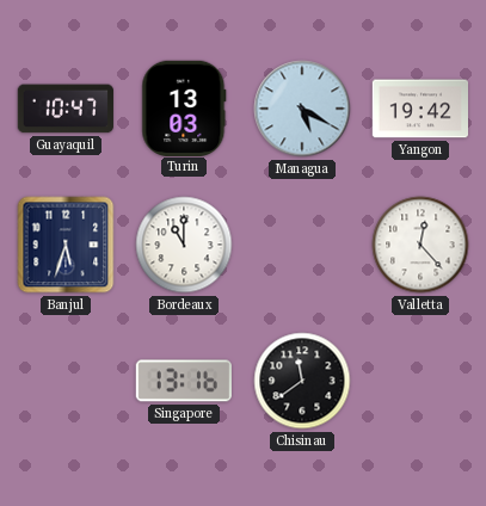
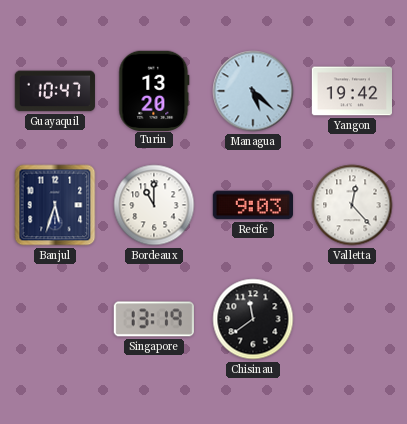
Turin: 13:03 -> 13:20
Managua: 5:20 -> 5:22
Recife: none -> 9:03
Singapore: 13:16 -> 13:19
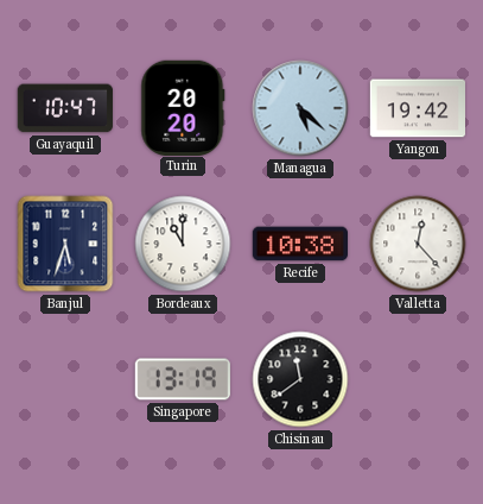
Turin: 13:20 -> 20:20
Recife: 9:03 -> 10:38
